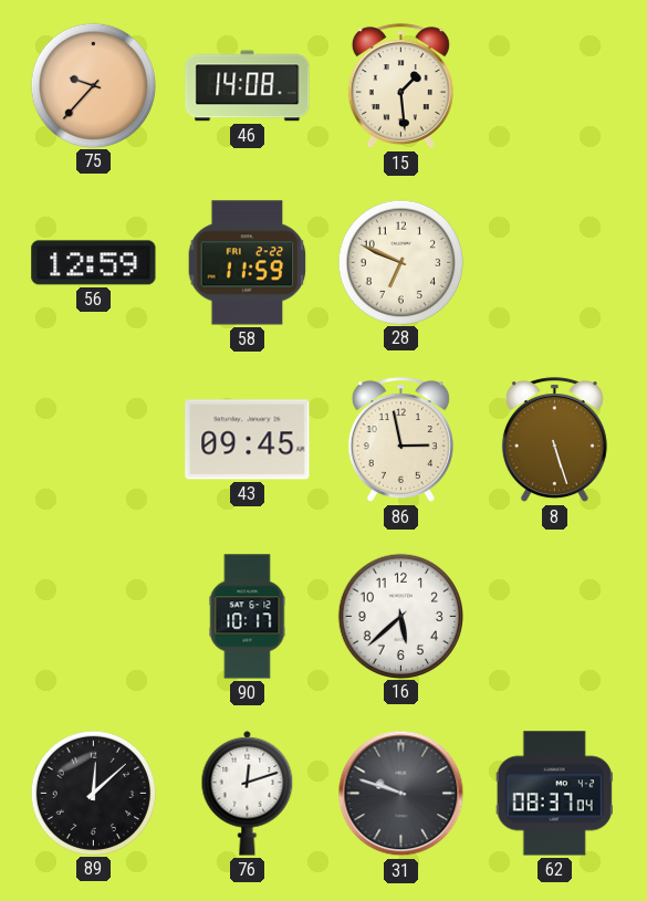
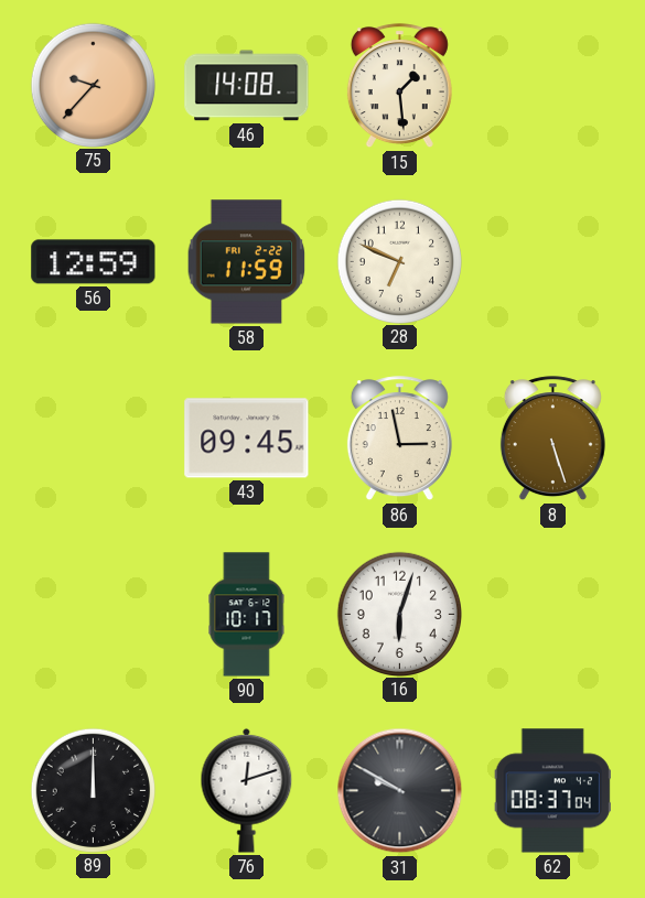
16: 5:38 -> 6:03
89: 12:08 -> 12:00
31: 9:48 -> 9:50
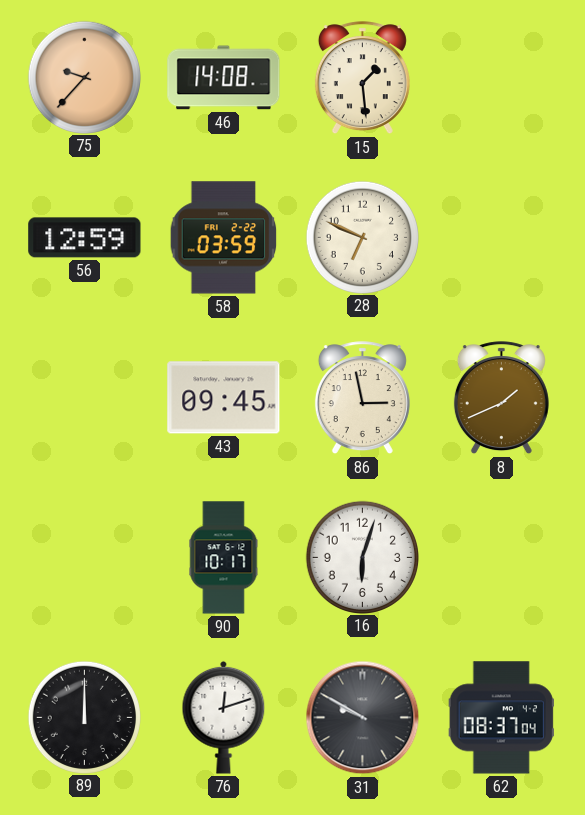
58: 11:59 -> 03:59
8: 5:27 -> 1:41
